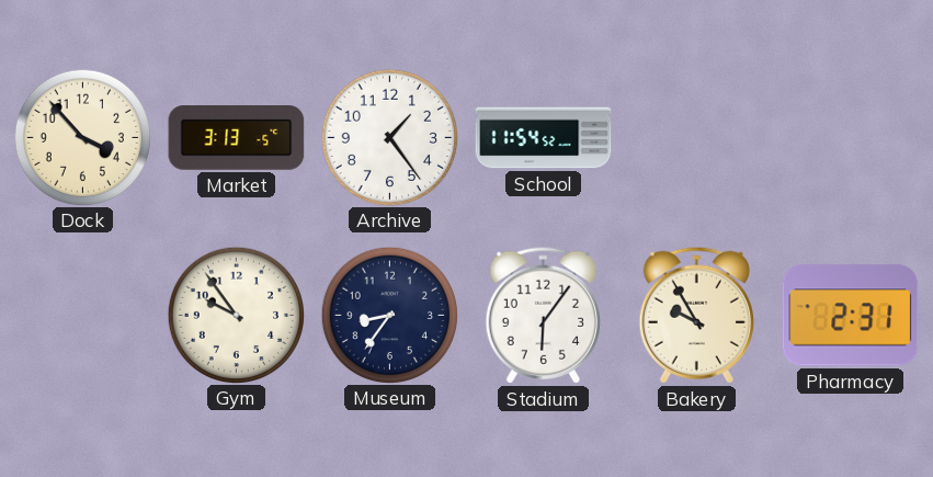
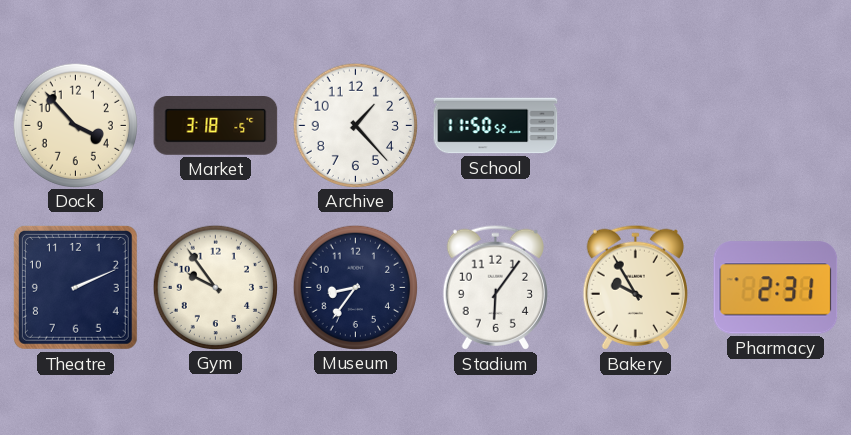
Market: 3:13 -> 3:18
Archive: 1:24 -> 1:23
School: 11:54 -> 11:50
Theatre: none -> 2:11
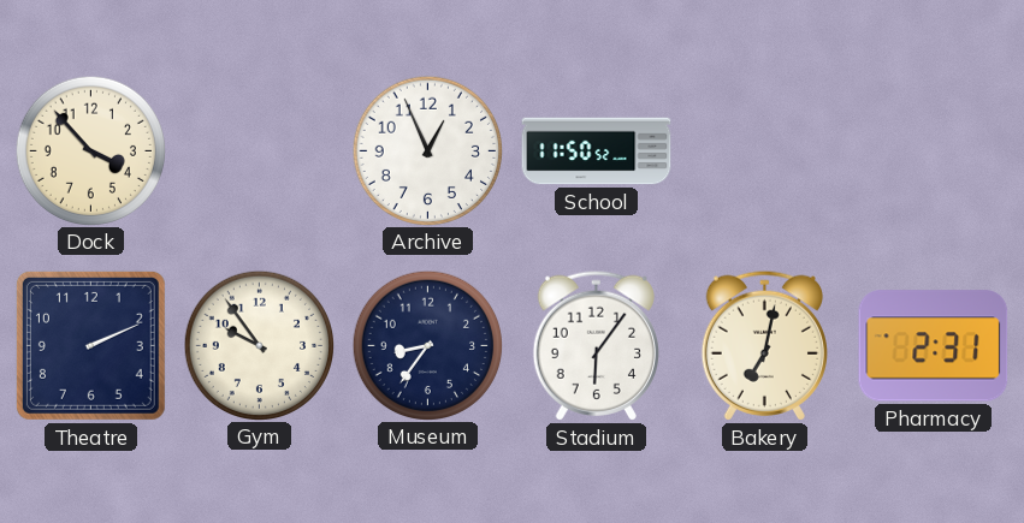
Market: 3:18 -> none
Archive: 1:23 -> 12:56
Bakery: 9:55 -> 7:02
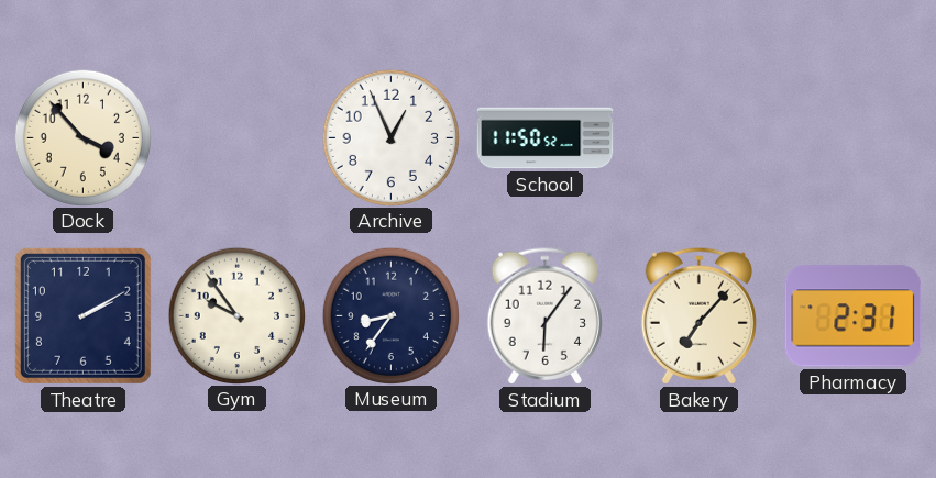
Theatre: 2:11 -> 2:10
Bakery: 7:02 -> 7:07
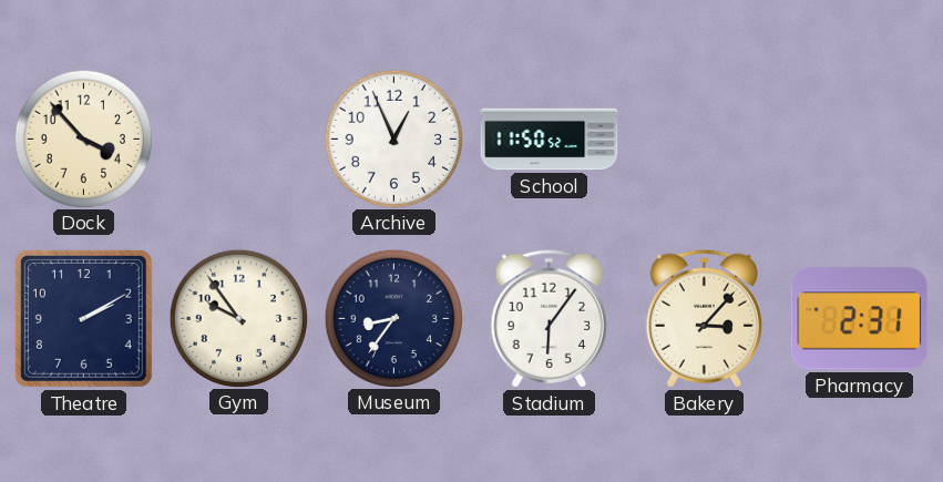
Bakery: 7:07 -> 3:07
